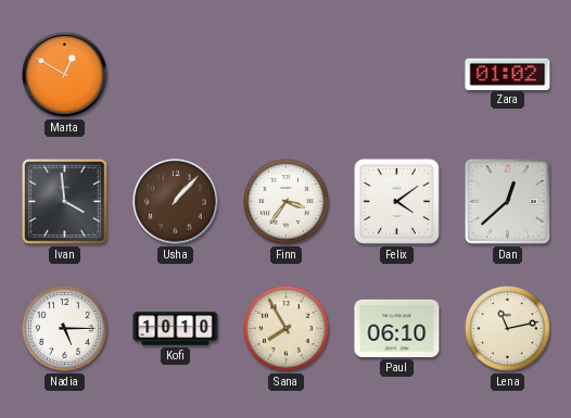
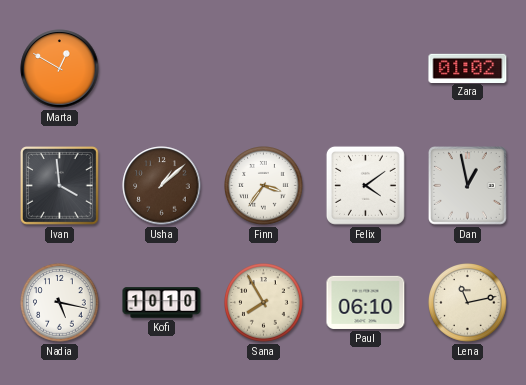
Usha: 1:07 -> 1:08
Dan: 12:38 -> 12:58
Nadia: 5:15 -> 5:17
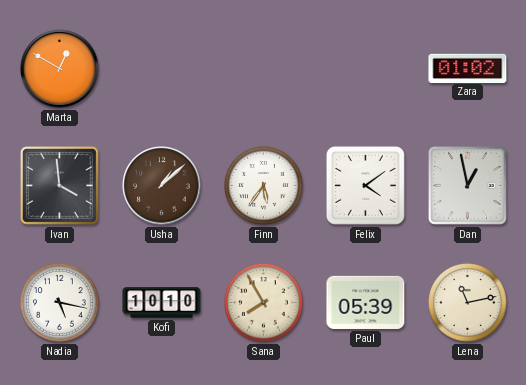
Finn: 3:36 -> 5:36
Paul: 06:10 -> 05:39
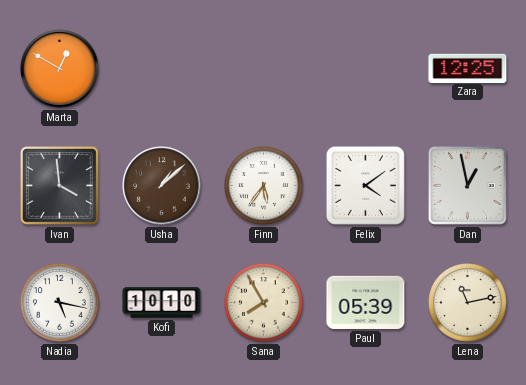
Zara: 01:02 -> 12:25
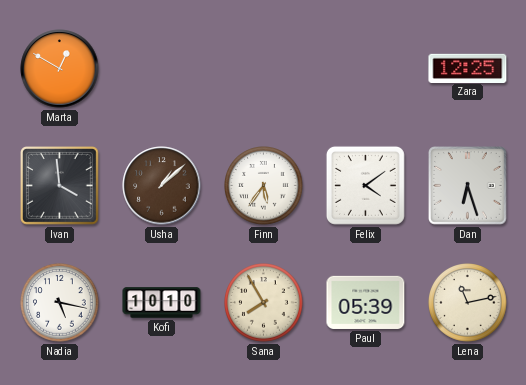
Dan: 12:58 -> 6:27
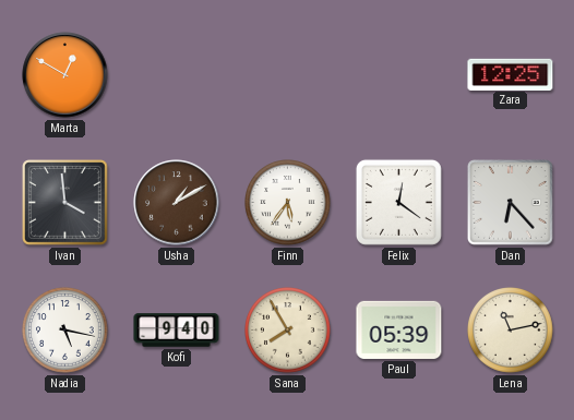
Usha: 1:08 -> 1:10
Felix: 4:09 -> 12:21
Dan: 6:27 -> 6:23
Kofi: 10:10 -> 9:40
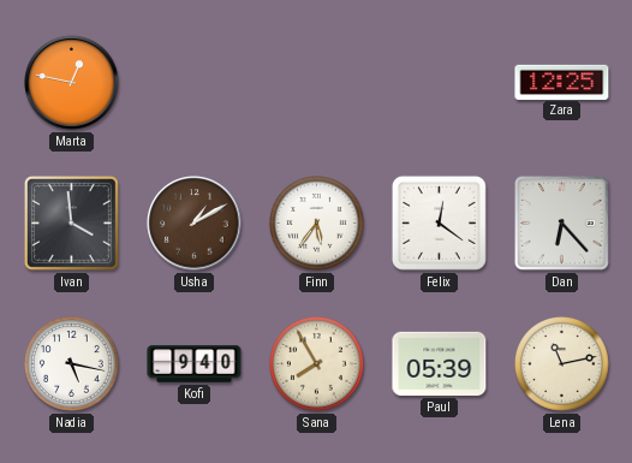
Marta: 12:50 -> 12:47
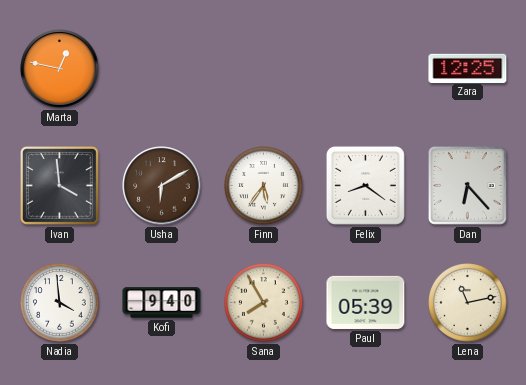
Usha: 1:10 -> 6:10
Felix: 12:21 -> 8:21
Nadia: 5:17 -> 3:59
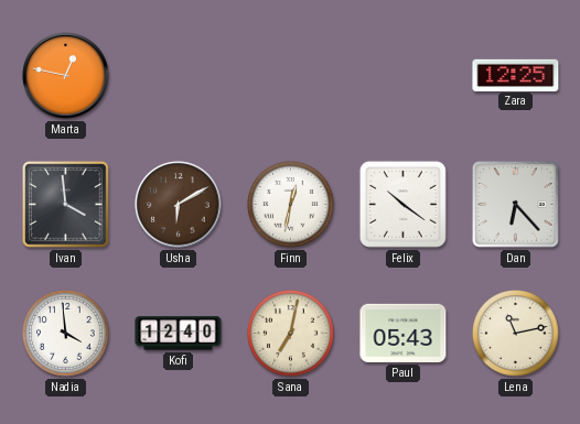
Finn: 5:36 -> 12:32
Felix: 8:21 -> 10:21
Kofi: 9:40 -> 12:40
Sana: 7:55 -> 7:02
Paul: 05:39 -> 05:43
